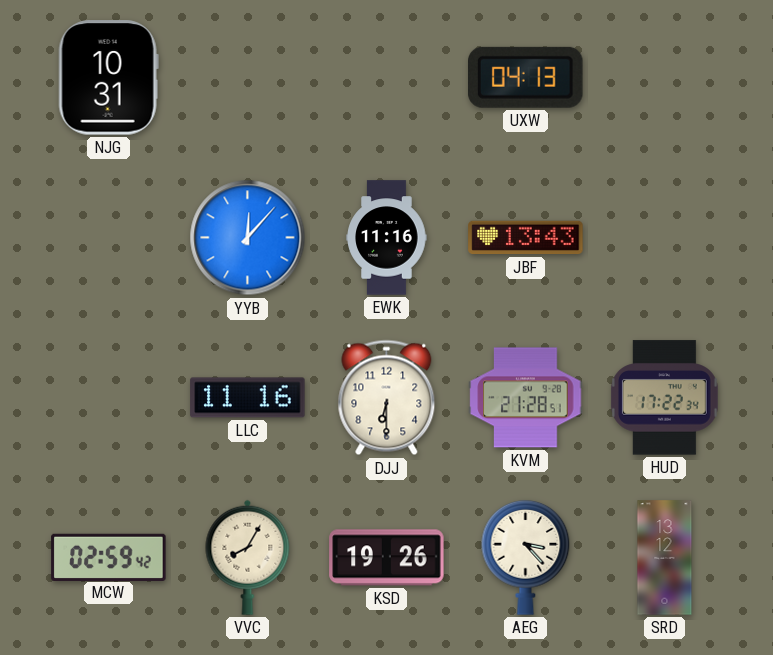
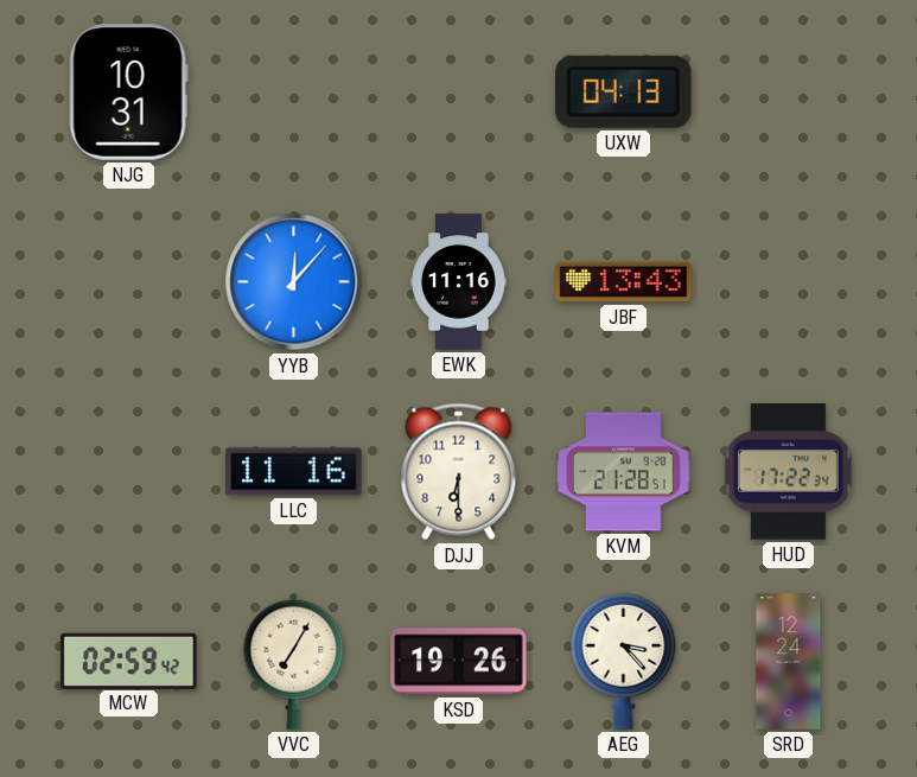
VVC: 8:05 -> 7:05
SRD: 13:12 -> 12:24
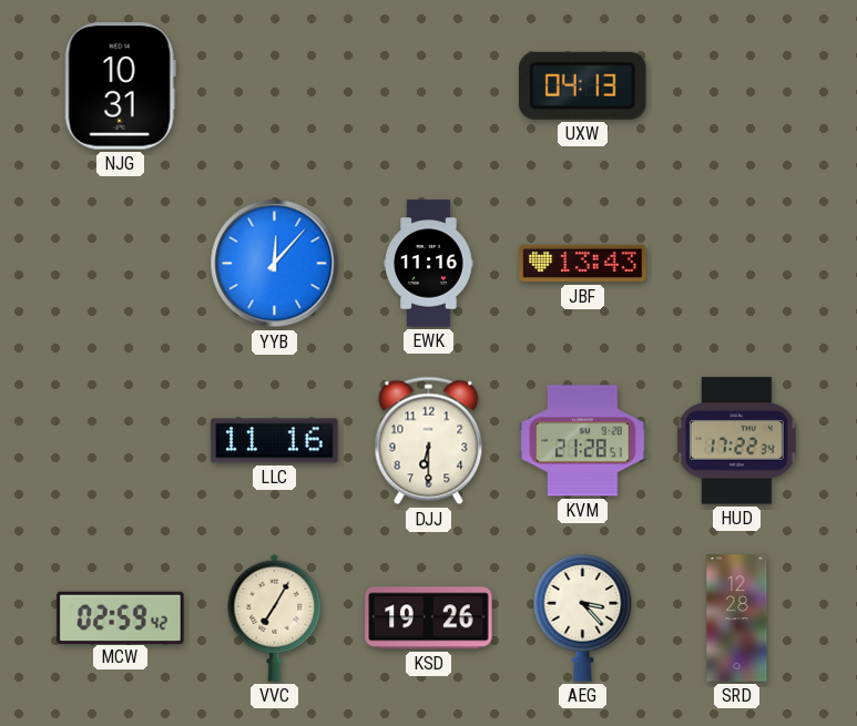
SRD: 12:24 -> 12:28
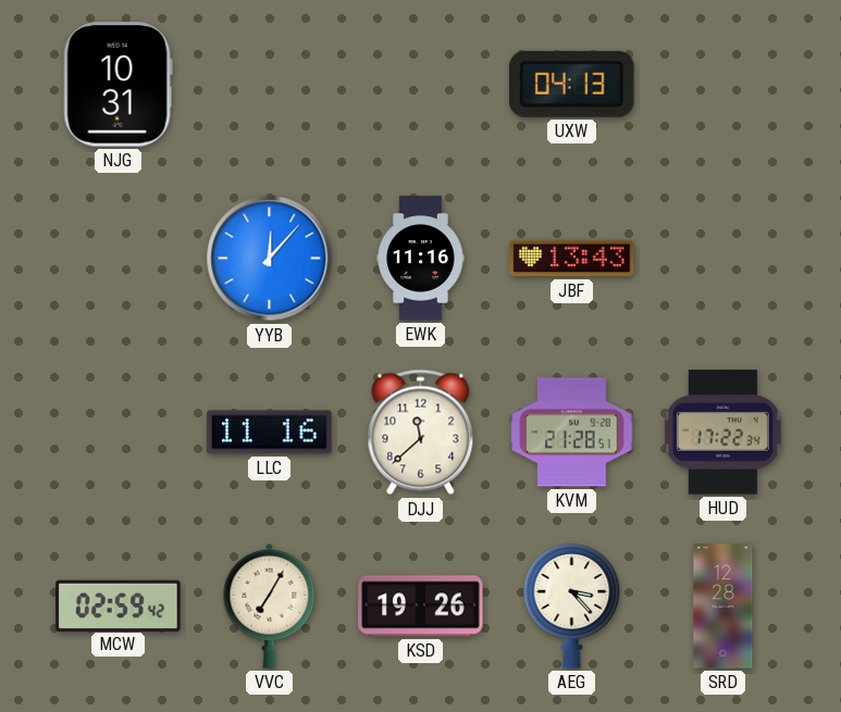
DJJ: 6:30 -> 11:38
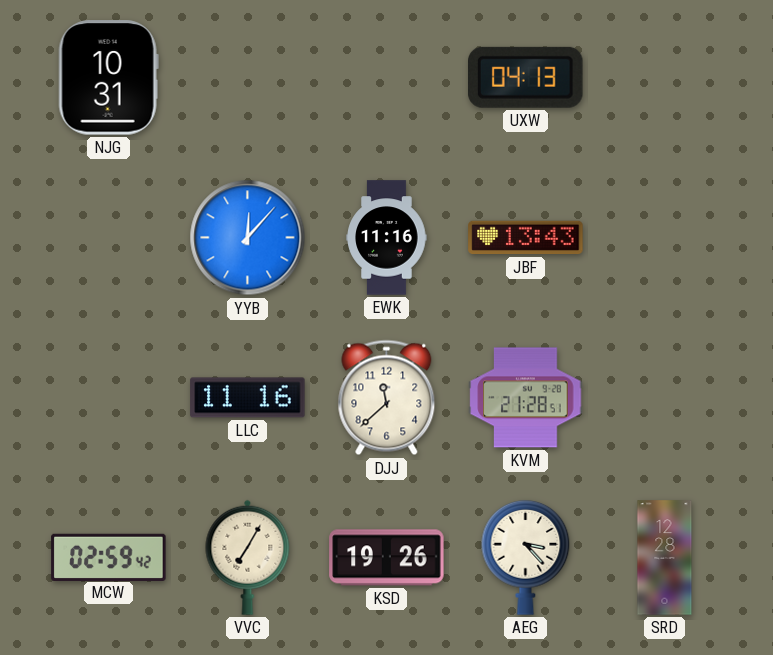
HUD: 17:22 -> none
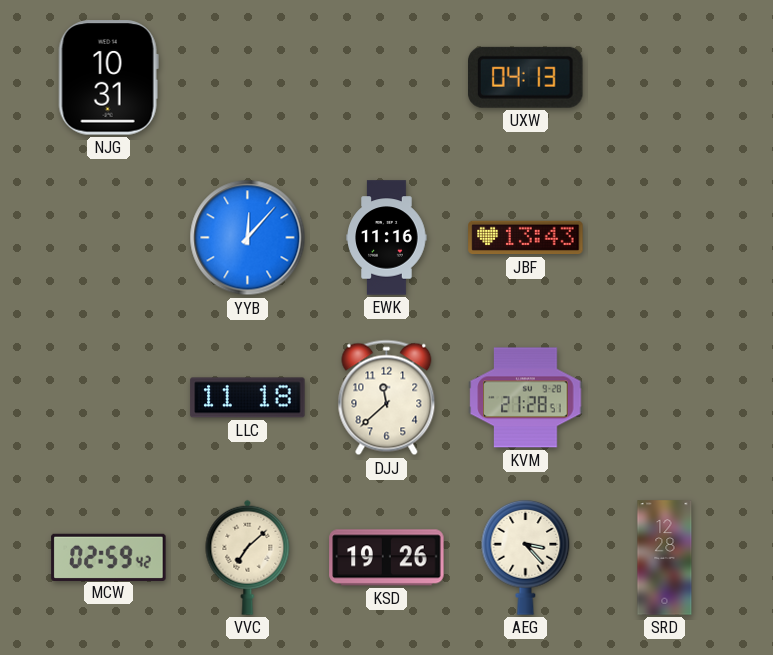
LLC: 11:16 -> 11:18
VVC: 7:05 -> 7:08
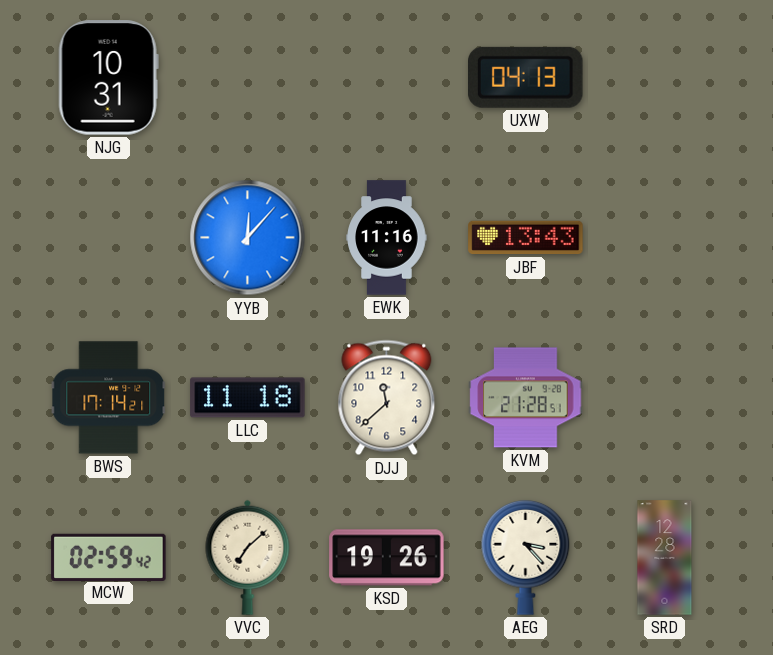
BWS: none -> 17:14
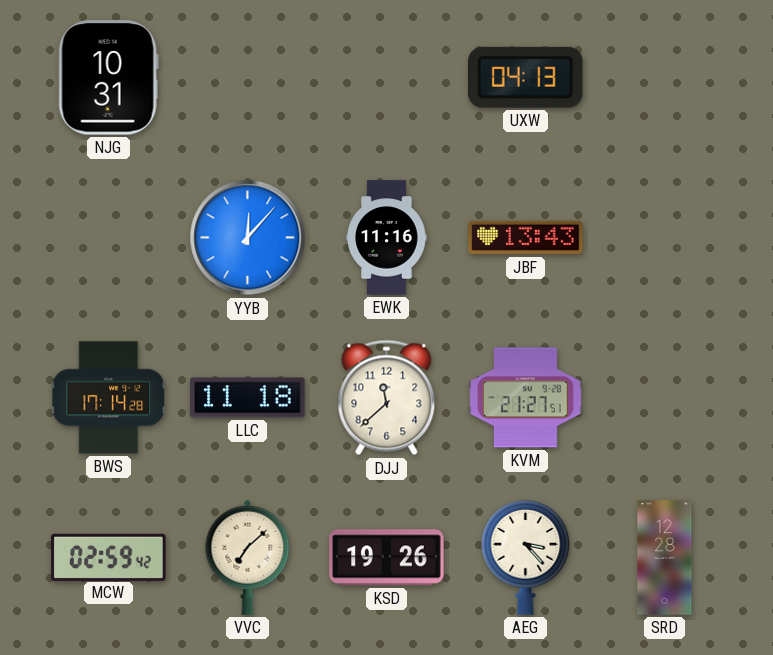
BWS: 17:14:21 -> 17:14:28
KVM: 21:28 -> 21:27
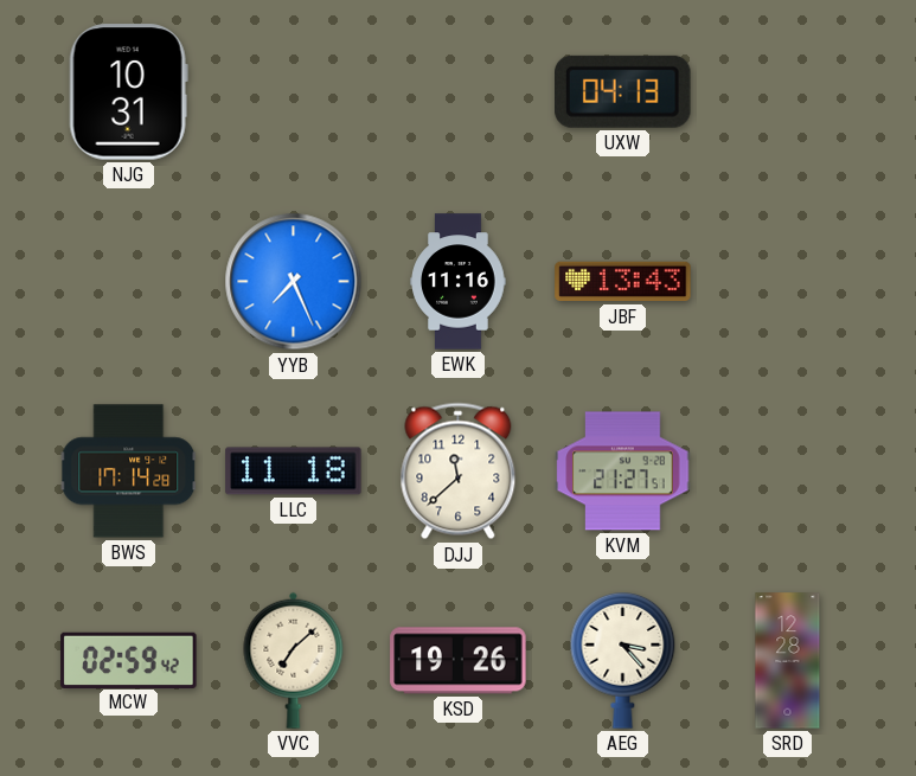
YYB: 12:07 -> 7:26
